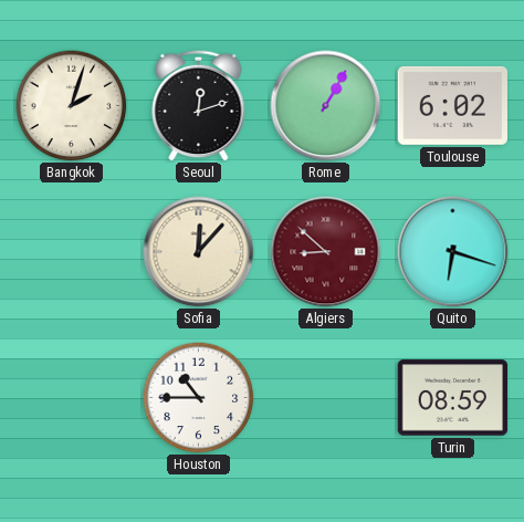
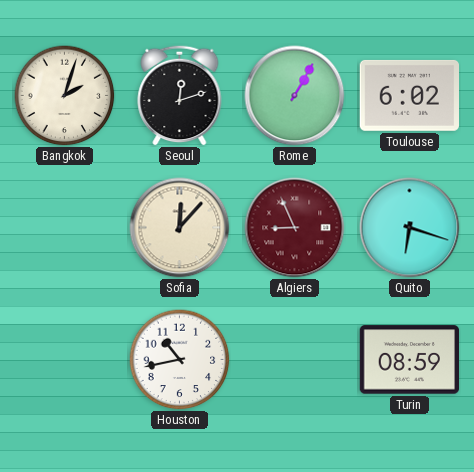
Algiers: 8:52 -> 8:56
Houston: 10:45 -> 10:43
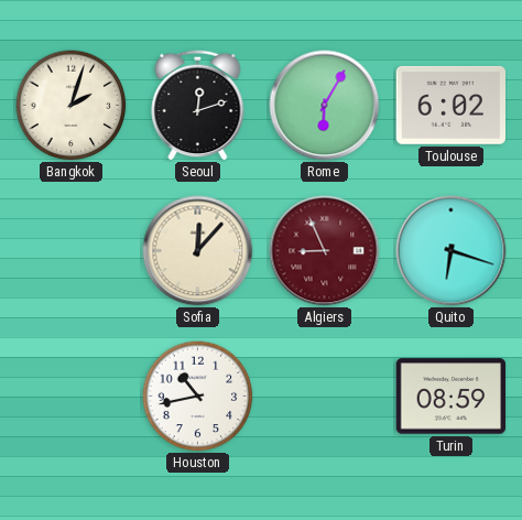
Rome: 1:05 -> 6:05
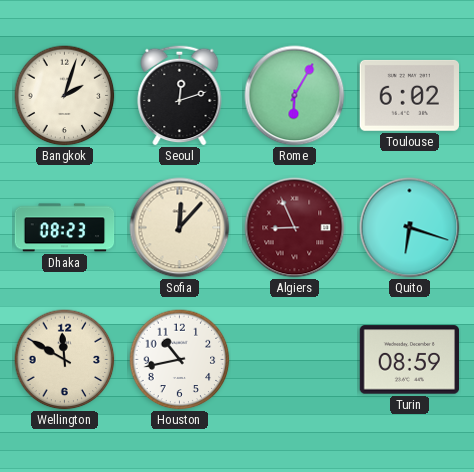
Dhaka: none -> 08:23
Wellington: none -> 11:50
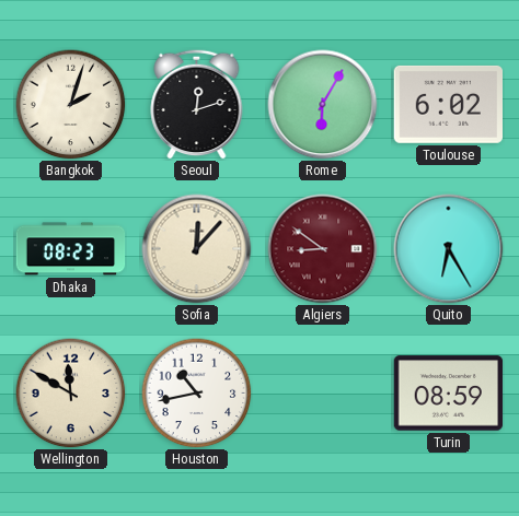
Algiers: 8:56 -> 8:51
Quito: 6:18 -> 6:25
